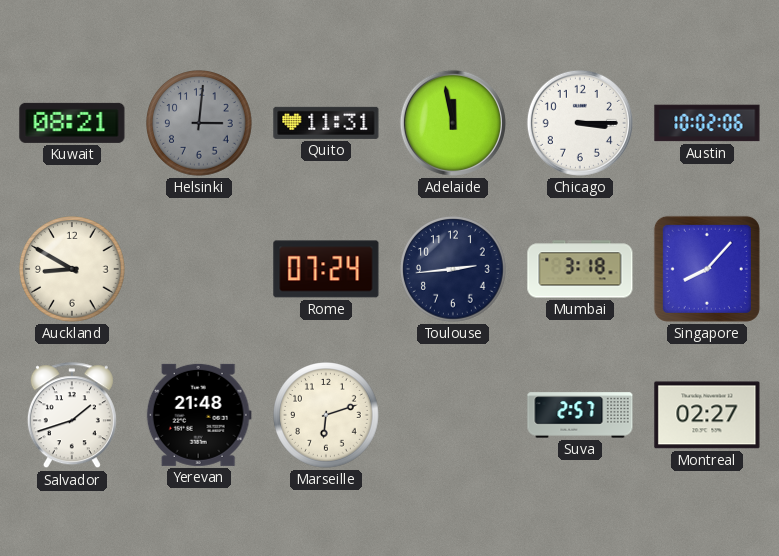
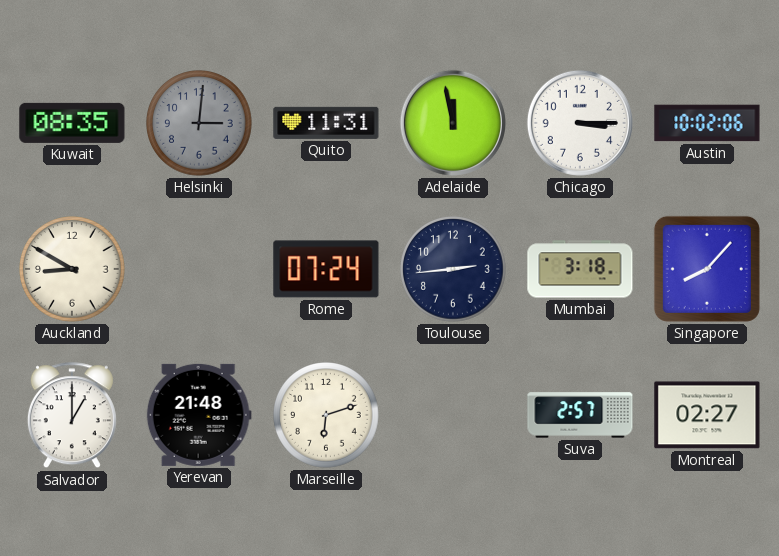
Kuwait: 08:21 -> 08:35
Salvador: 1:42 -> 1:00
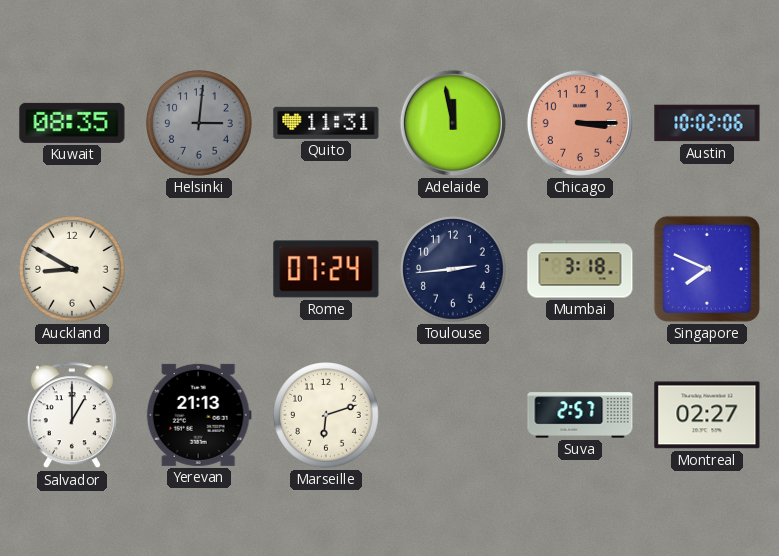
Chicago dial: white -> salmon
Singapore: 8:07 -> 7:49
Yerevan: 21:48 -> 21:13
